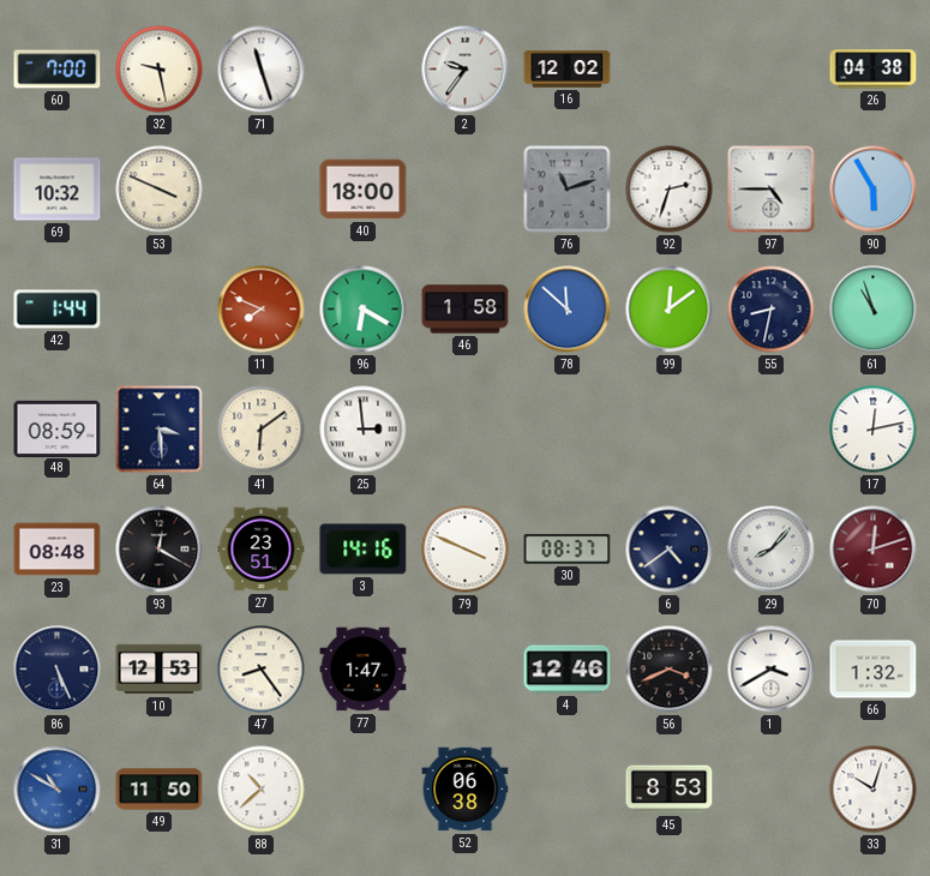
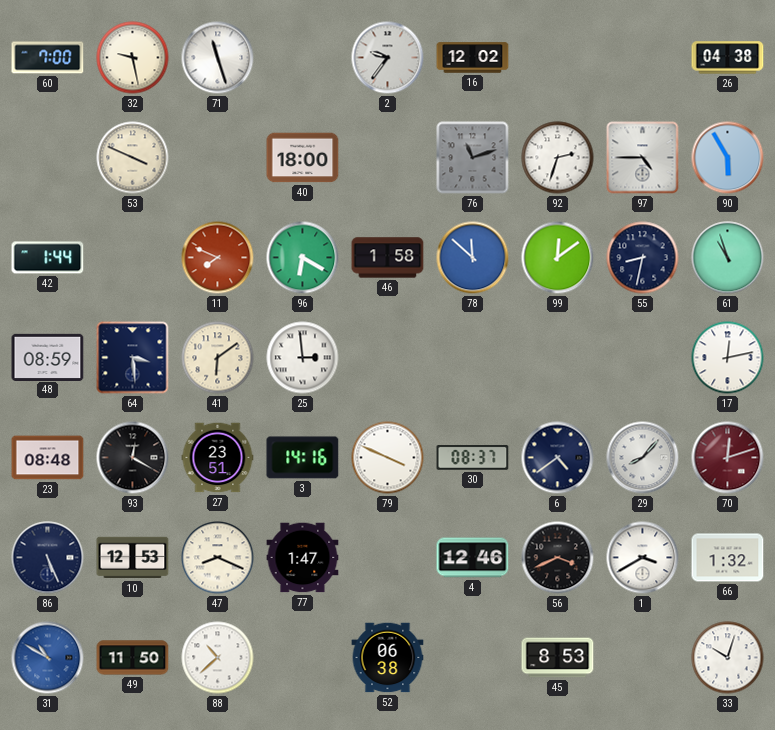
69: 10:32 -> none
47: 8:24 -> 8:19
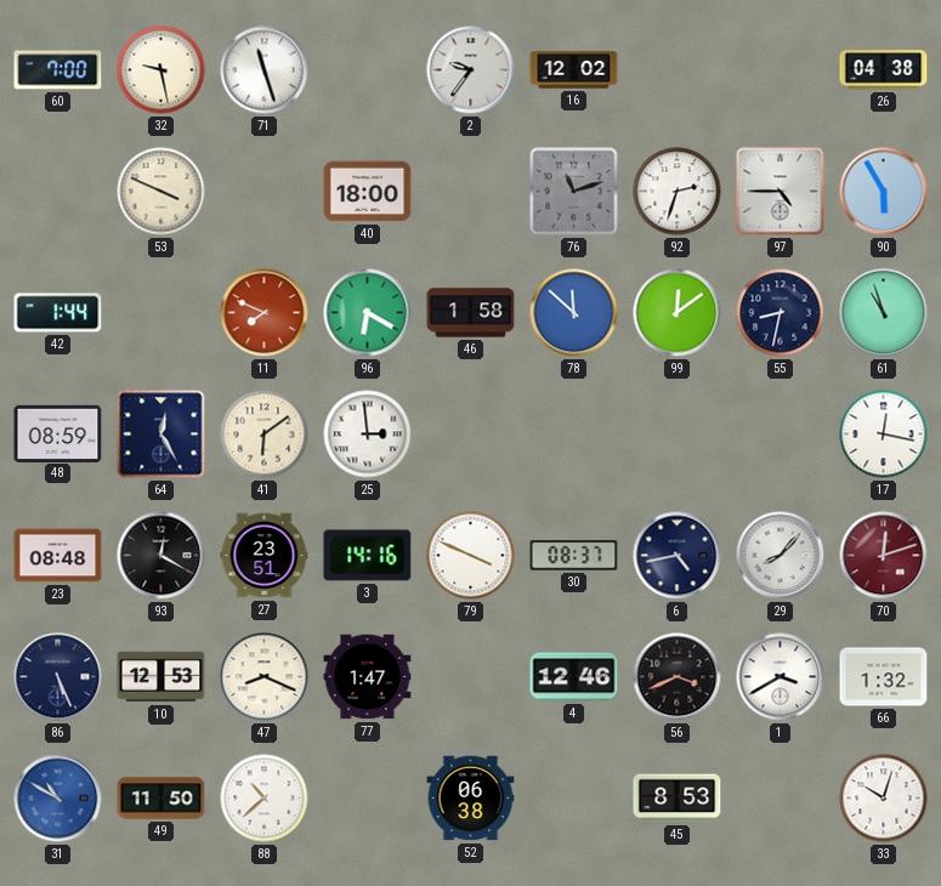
64: 3:29 -> 12:25
17: 12:13 -> 12:17
6: 4:39 -> 4:43
